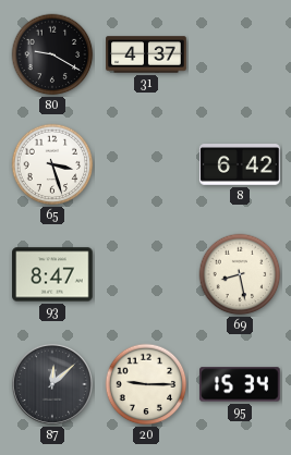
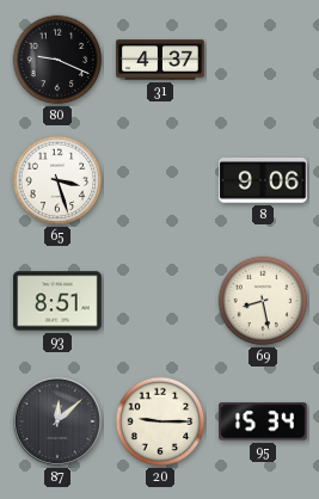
80: 9:20 -> 9:19
8: 6:42 -> 9:06
93: 8:47 -> 8:51
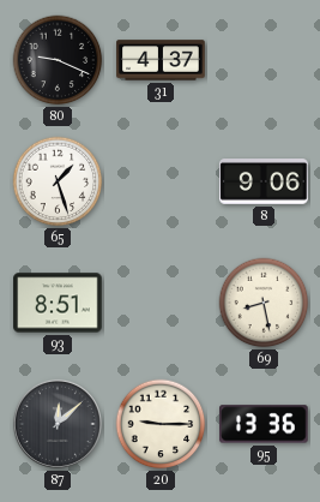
65: 3:27 -> 1:27
95: 15:34 -> 13:36
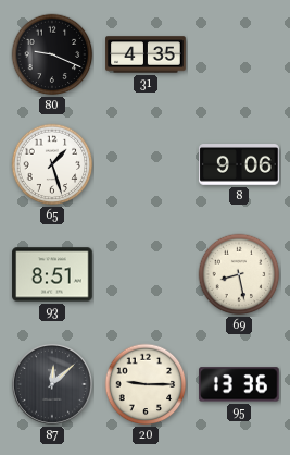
31: 4:37 -> 4:35
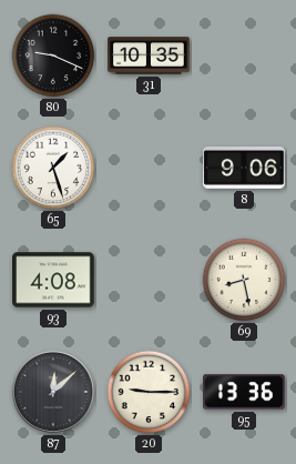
31: 4:35 -> 10:35
93: 8:51 -> 4:08
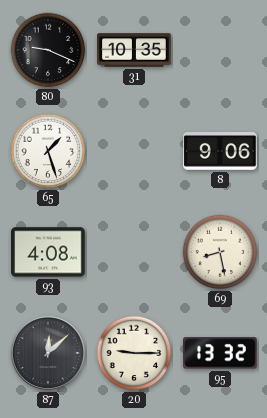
95: 13:36 -> 13:32
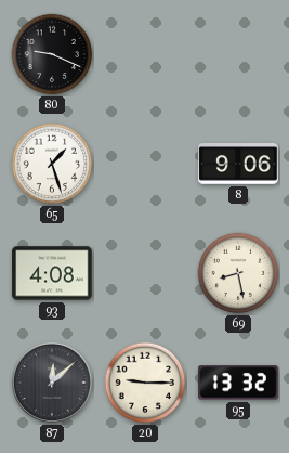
31: 10:35 -> none
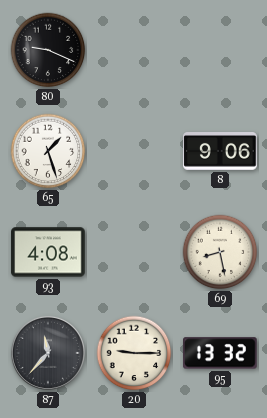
87: 12:08 -> 11:37
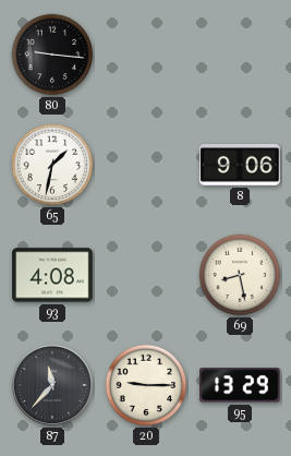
80: 9:19 -> 9:16
65: 1:27 -> 1:32
95: 13:32 -> 13:29
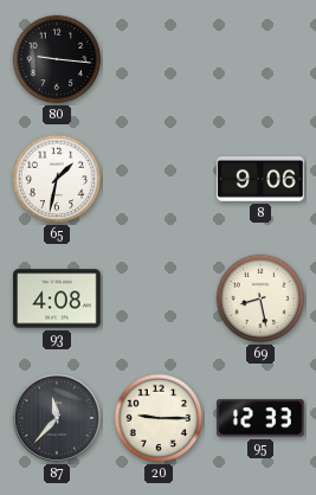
95: 13:29 -> 12:33
